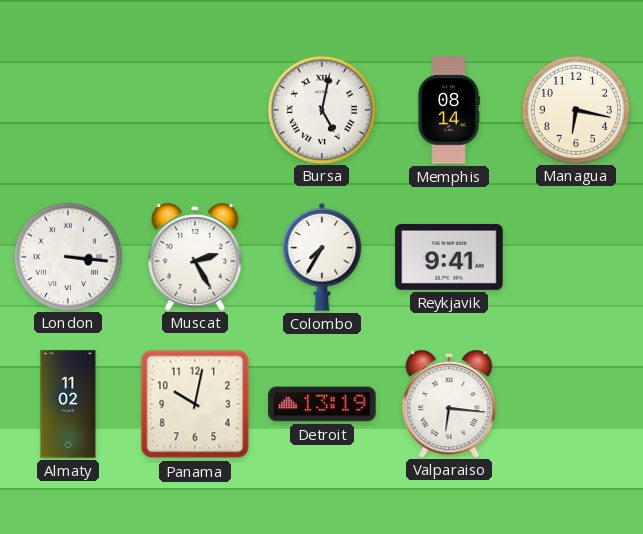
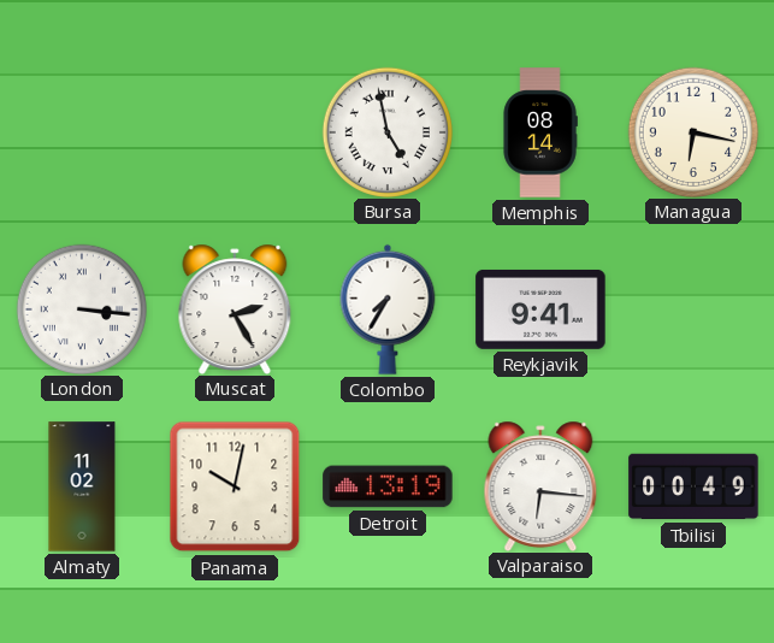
Bursa: 5:02 -> 4:58
Tbilisi: none -> 00:49
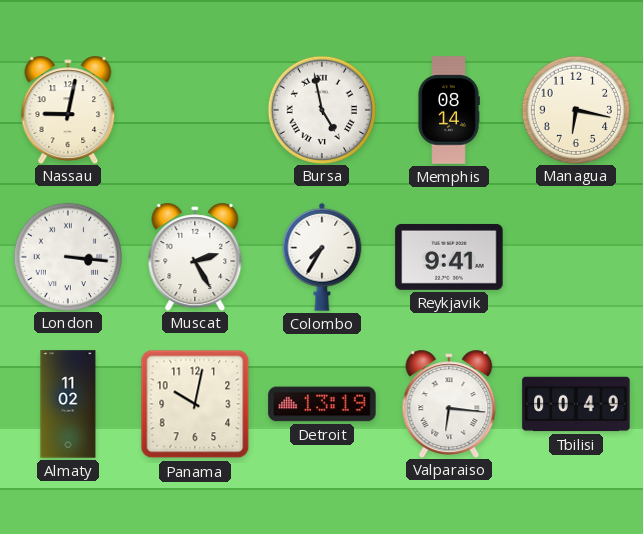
Nassau: none -> 9:02
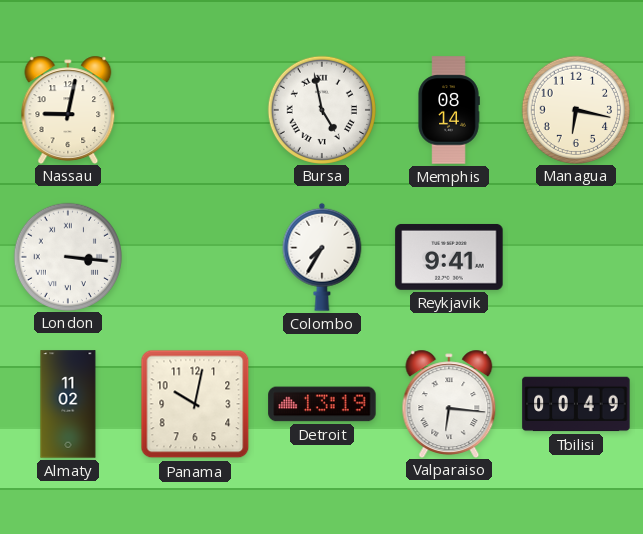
Muscat: 2:25 -> none
